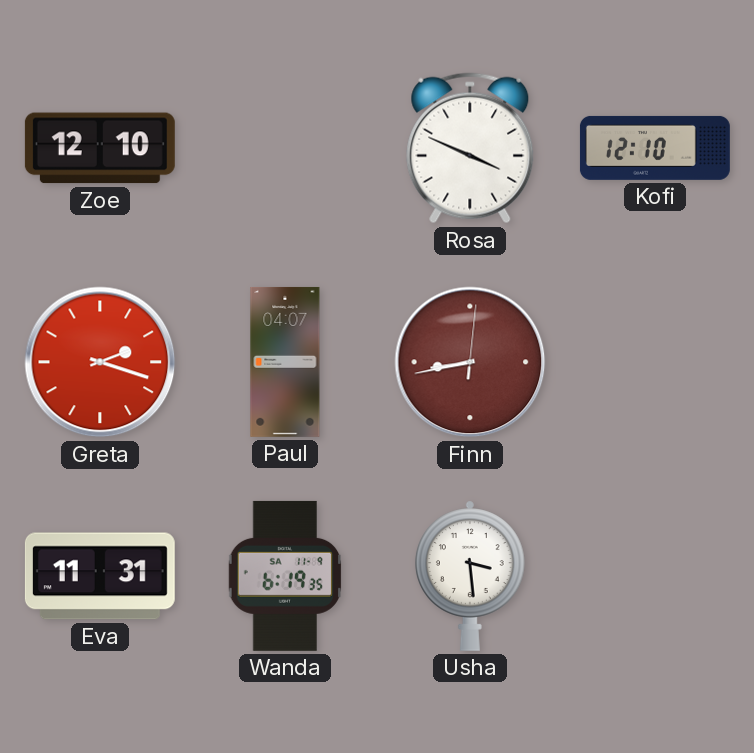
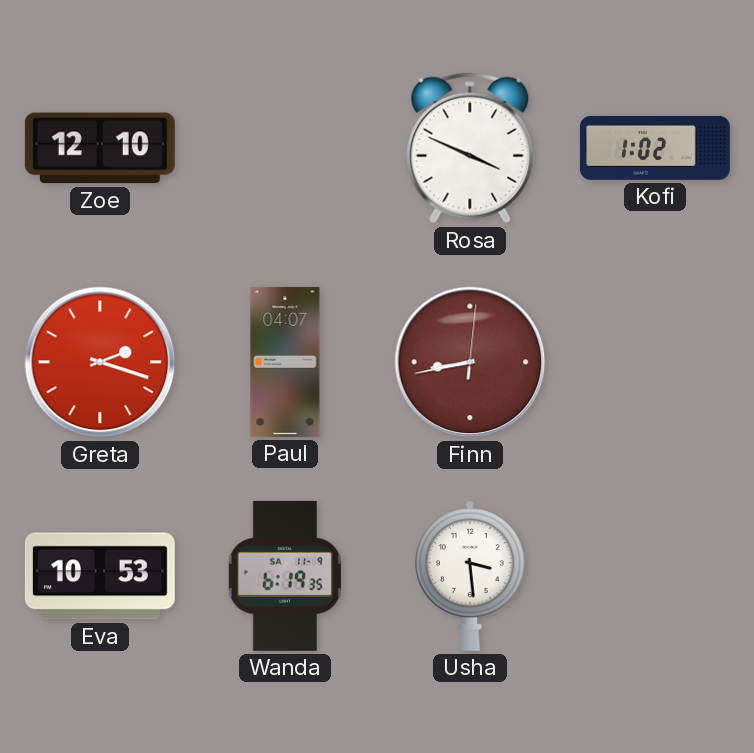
Kofi: 12:10 -> 1:02
Eva: 11:31 -> 10:53
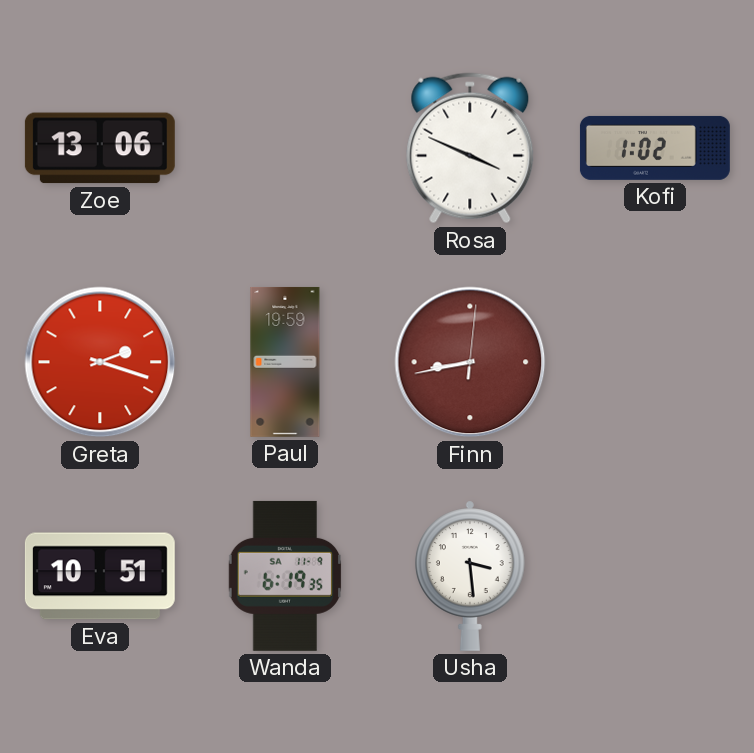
Zoe: 12:10 -> 13:06
Paul: 04:07 -> 19:59
Eva: 10:53 -> 10:51
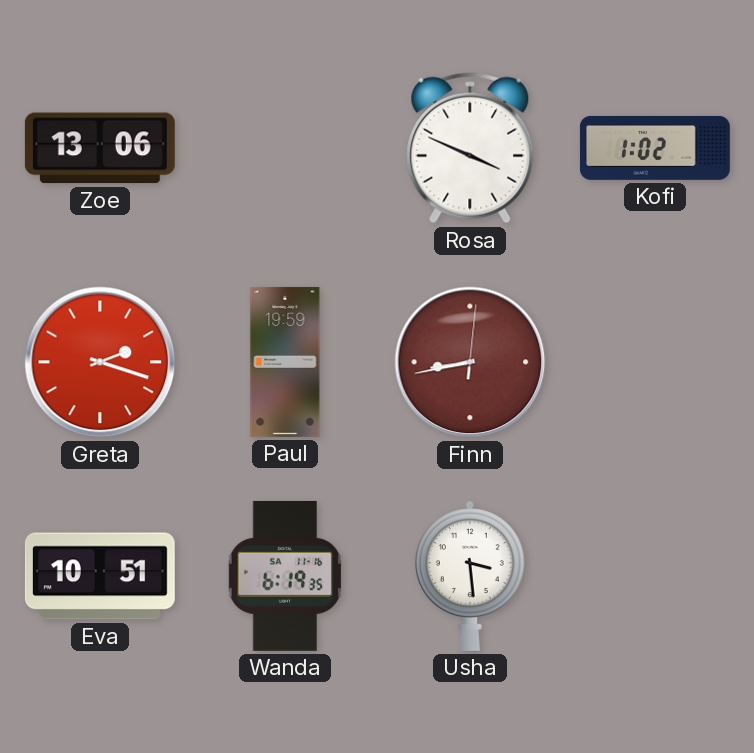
Wanda date: SA 11-9 -> SA 11-16
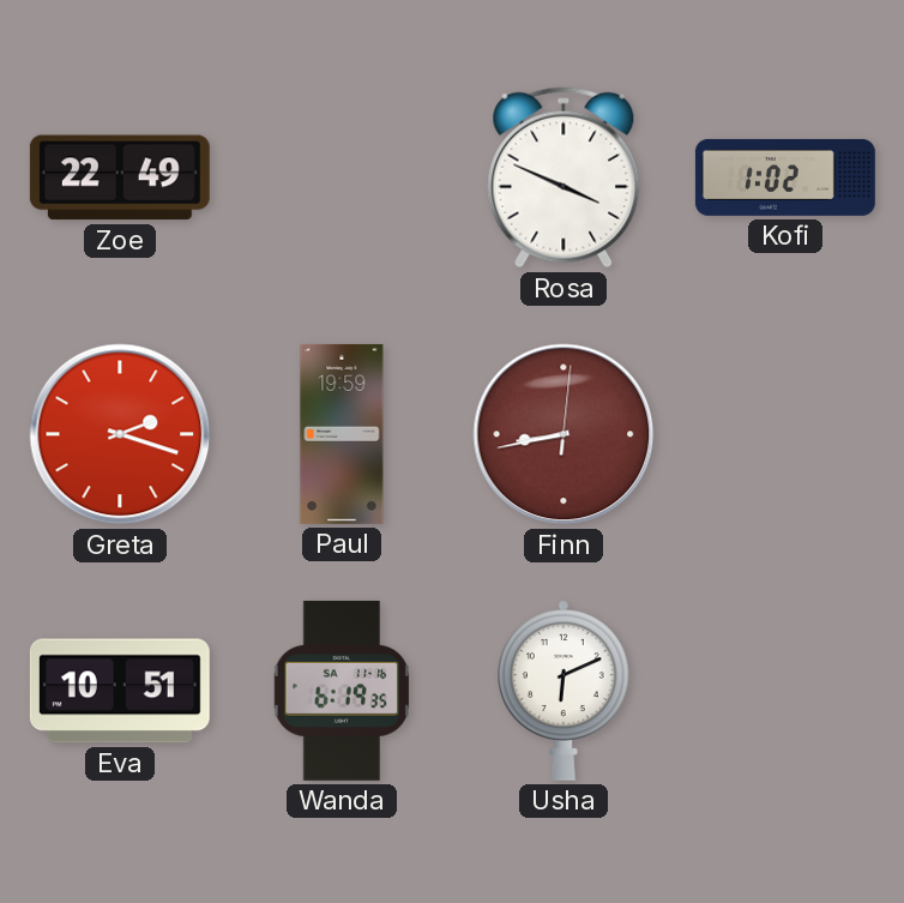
Zoe: 13:06 -> 22:49
Usha: 3:29 -> 6:11
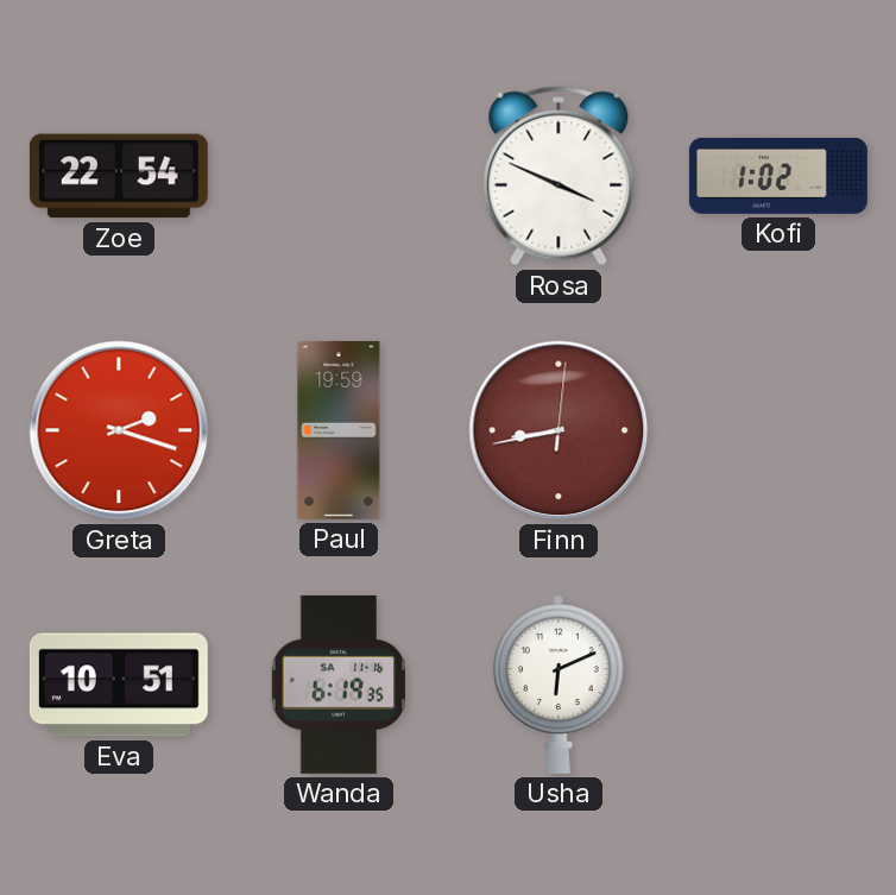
Zoe: 22:49 -> 22:54
